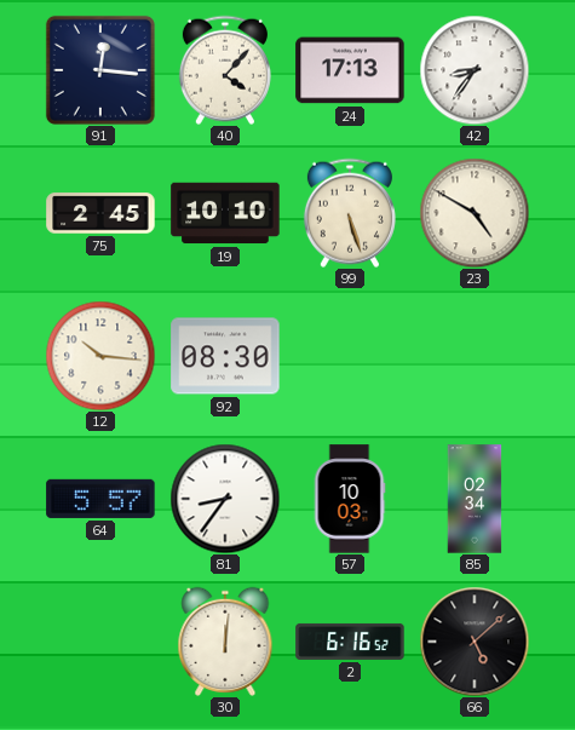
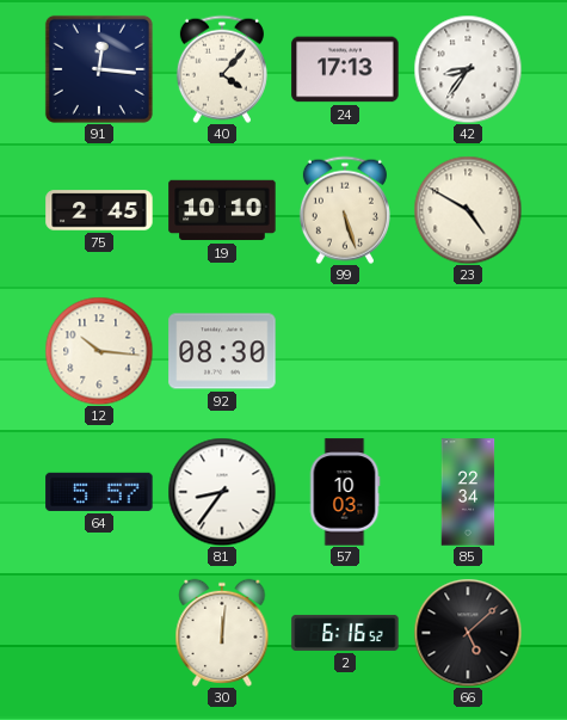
85: 02:34 -> 22:34
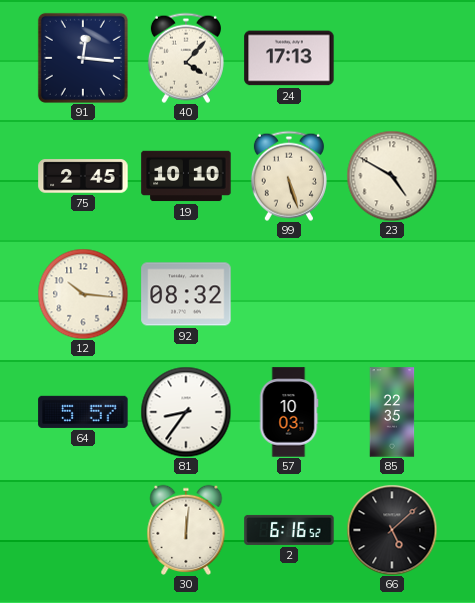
42: 8:36 -> none
92: 08:30 -> 08:32
85: 22:34 -> 22:35
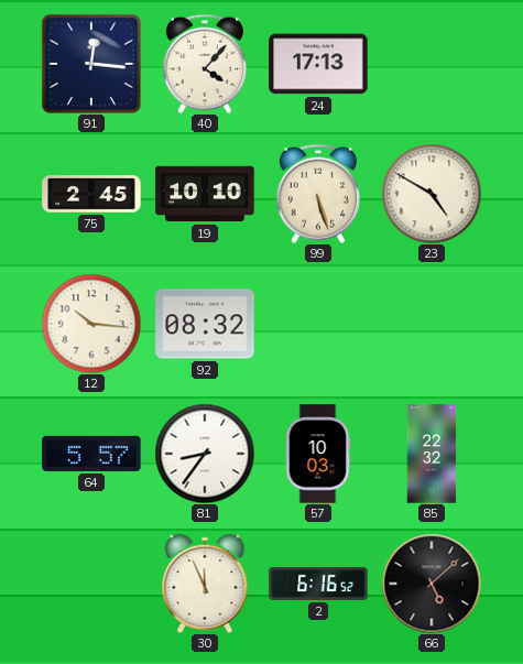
85: 22:35 -> 22:32
30: 12:01 -> 11:56
